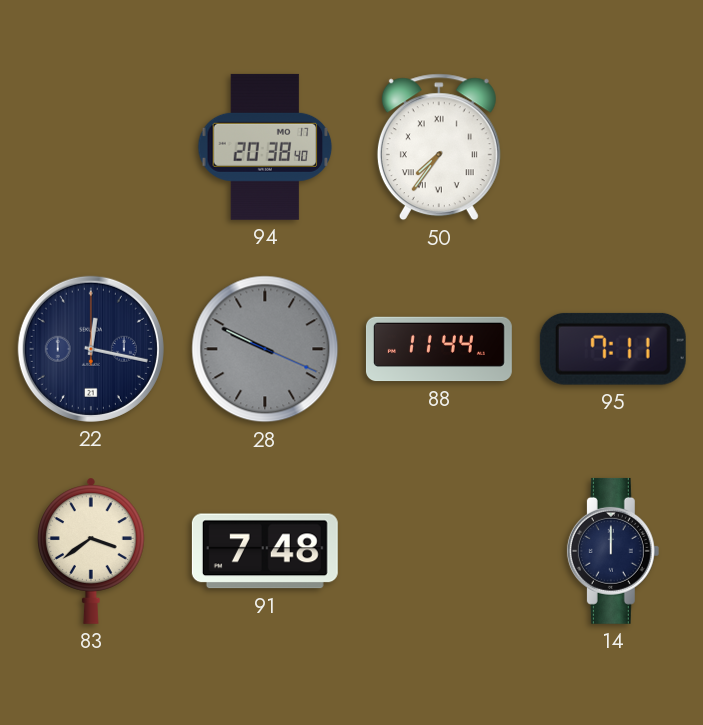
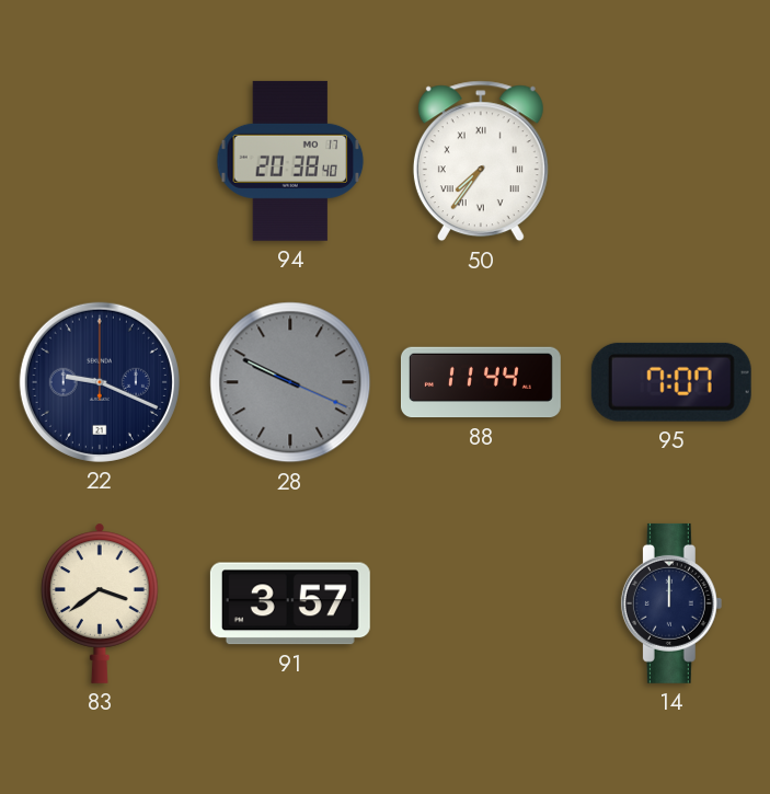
22: 12:17 -> 9:19
95: 7:11 -> 7:07
91: 7:48 -> 3:57
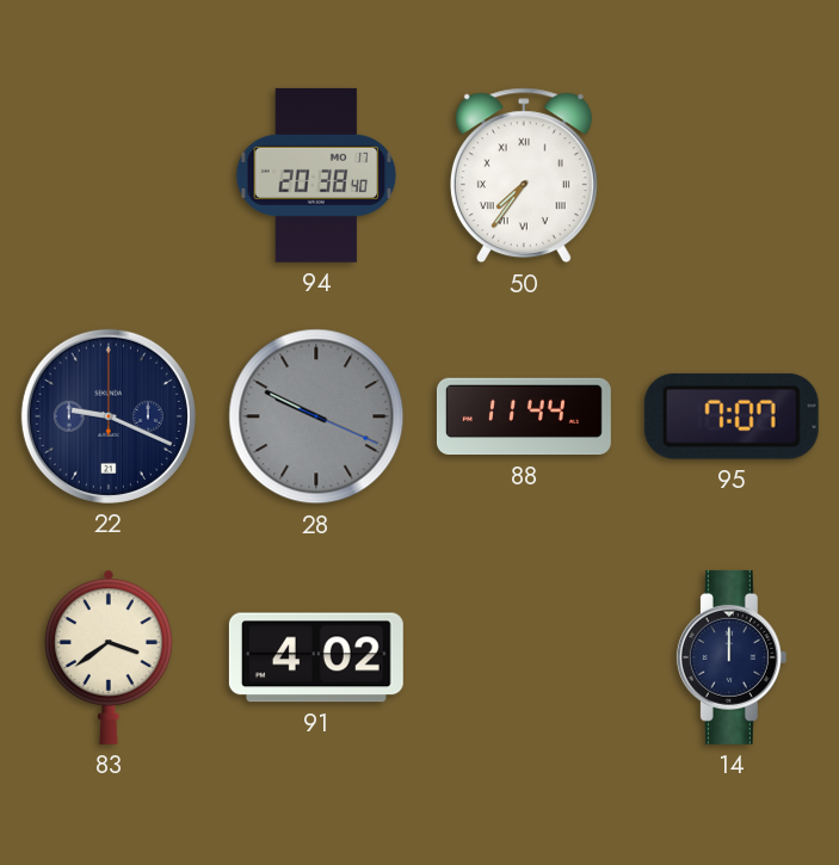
91: 3:57 -> 4:02
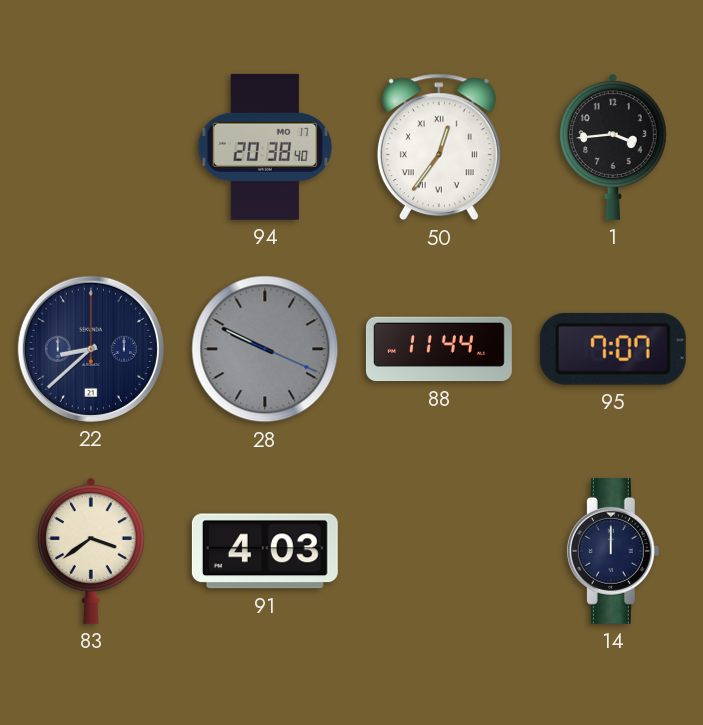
50: 7:36 -> 12:36
1: none -> 3:44
22: 9:19 -> 8:38
91: 4:02 -> 4:03
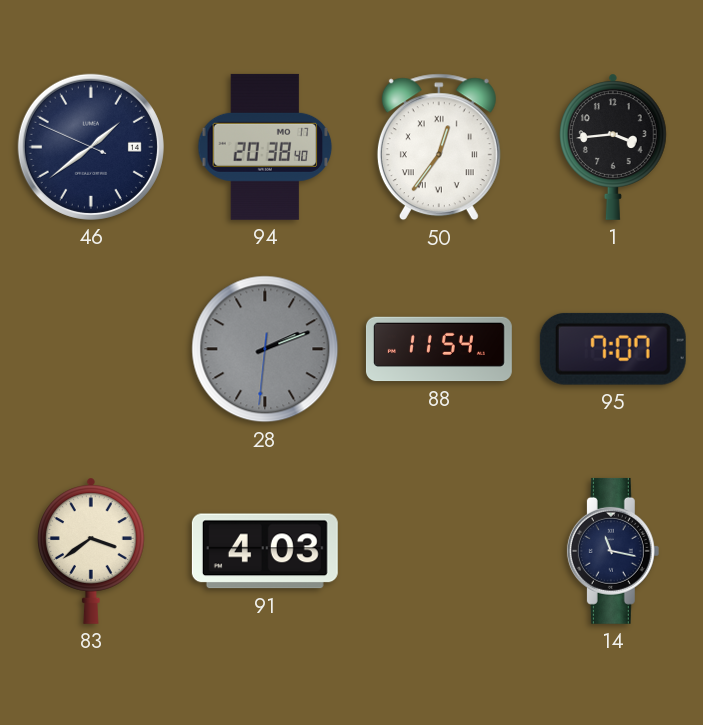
46: none -> 1:38
22: 8:38 -> none
28: 9:49 -> 2:11
88: 11:44 -> 11:54
14: 12:00 -> 11:17
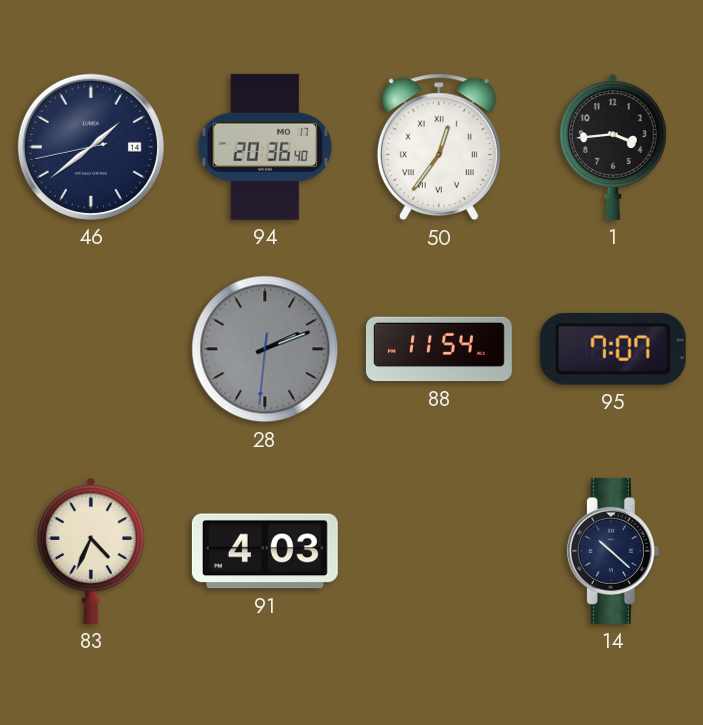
46: 1:38:49 -> 1:38:43
94: 20:38 -> 20:36
83: 3:39 -> 4:34
14: 11:17 -> 10:22
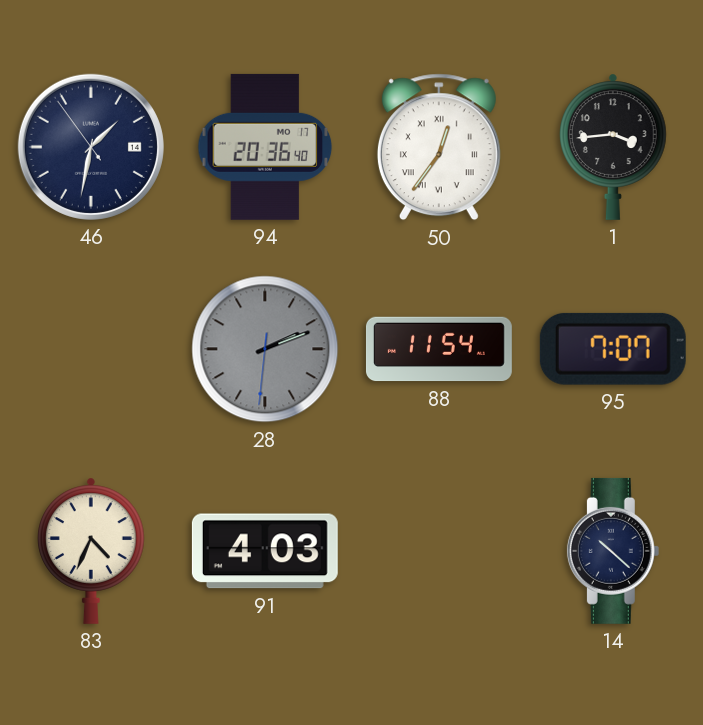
46: 1:38 -> 1:31
